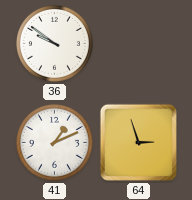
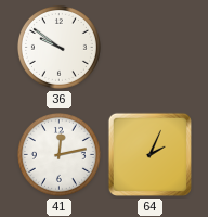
41: 1:11 -> 12:13
64: 2:57 -> 2:04
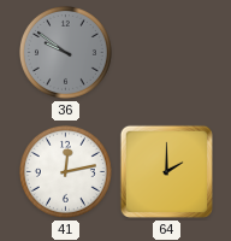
36 dial: white -> grey
64: 2:04 -> 2:00
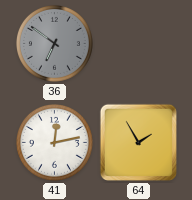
36: 9:51 -> 6:51
64: 2:00 -> 1:55
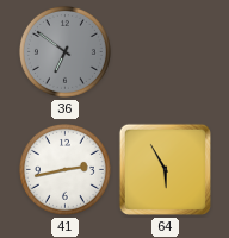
41: 12:13 -> 2:43
64: 1:55 -> 5:55
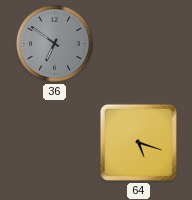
41: 2:43 -> none
64: 5:55 -> 5:18
